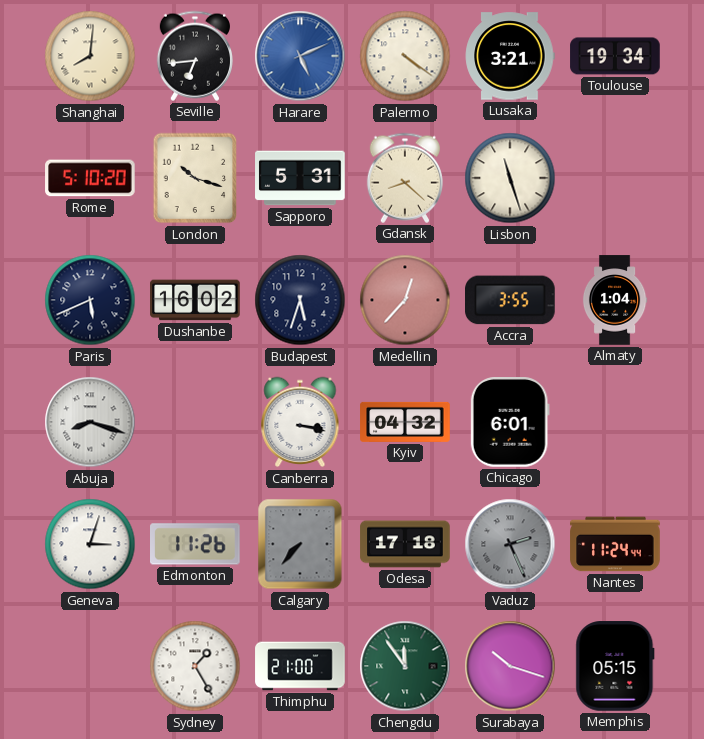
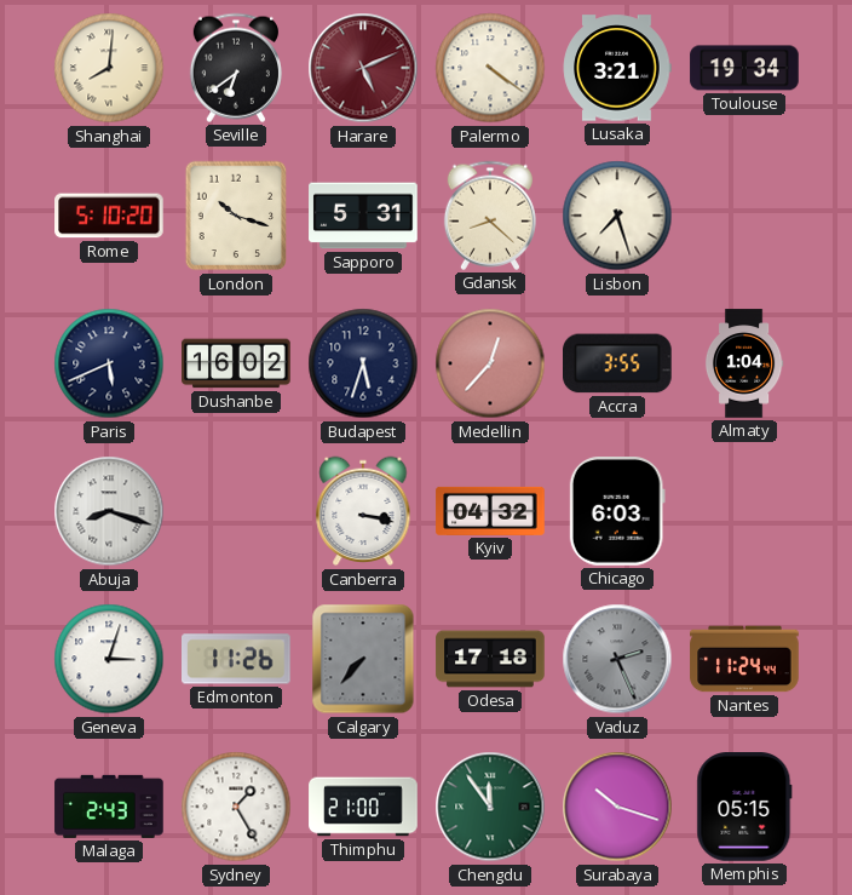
Seville: 6:44 -> 6:39
Harare dial: blue -> burgundy
Lisbon: 11:27 -> 7:27
Chicago: 6:01 -> 6:03
Malaga: none -> 2:43
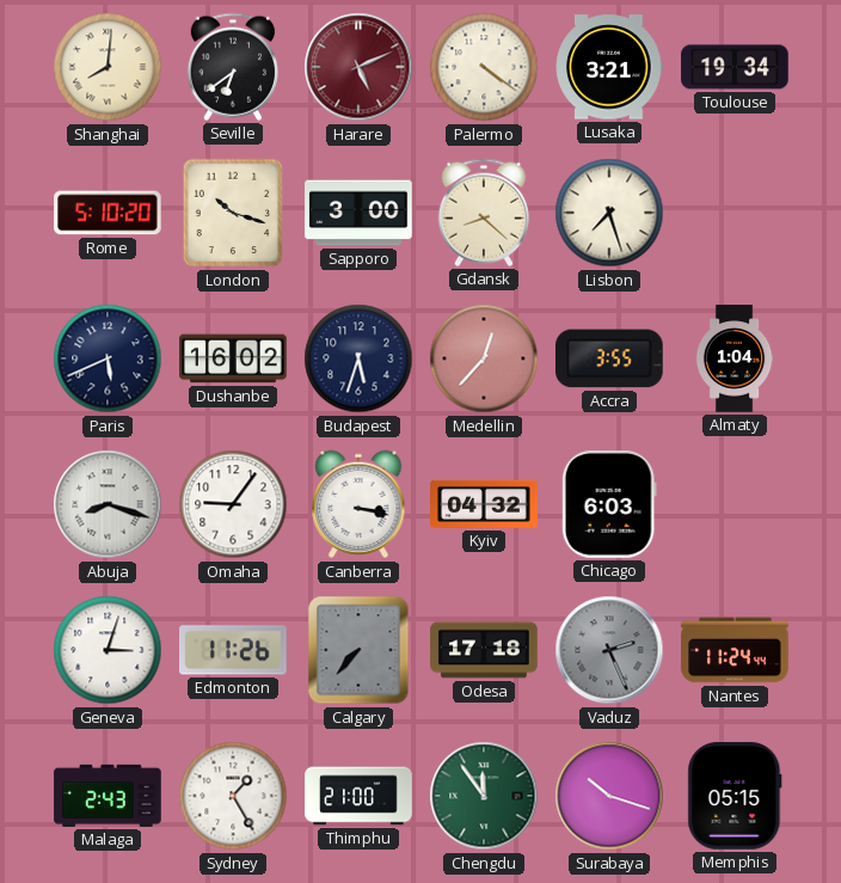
Sapporo: 5:31 -> 3:00
Omaha: none -> 9:06
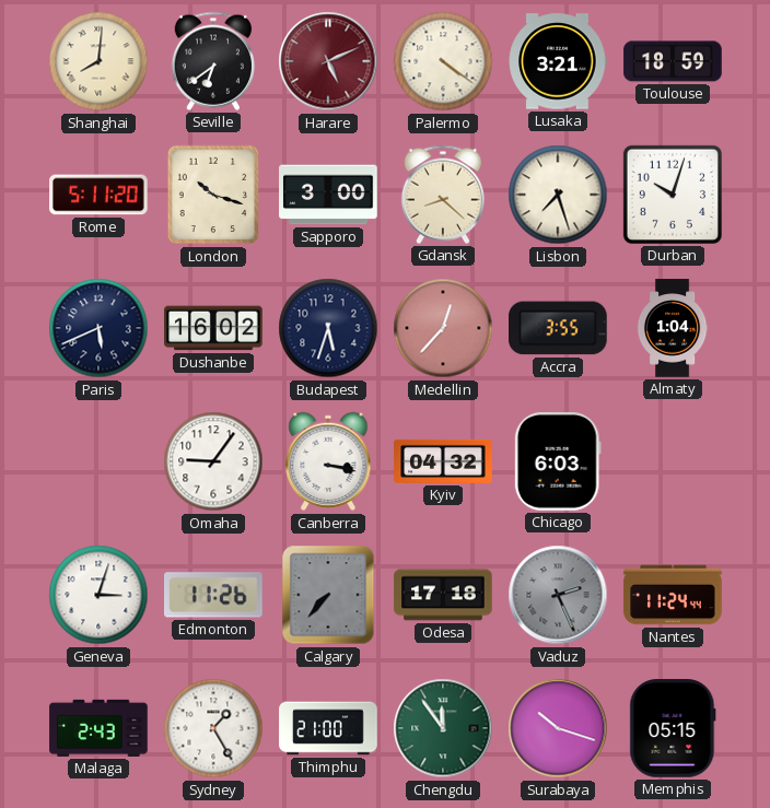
Toulouse: 19:34 -> 18:59
Rome: 5:10 -> 5:11
Durban: none -> 10:03
Abuja: 8:18 -> none
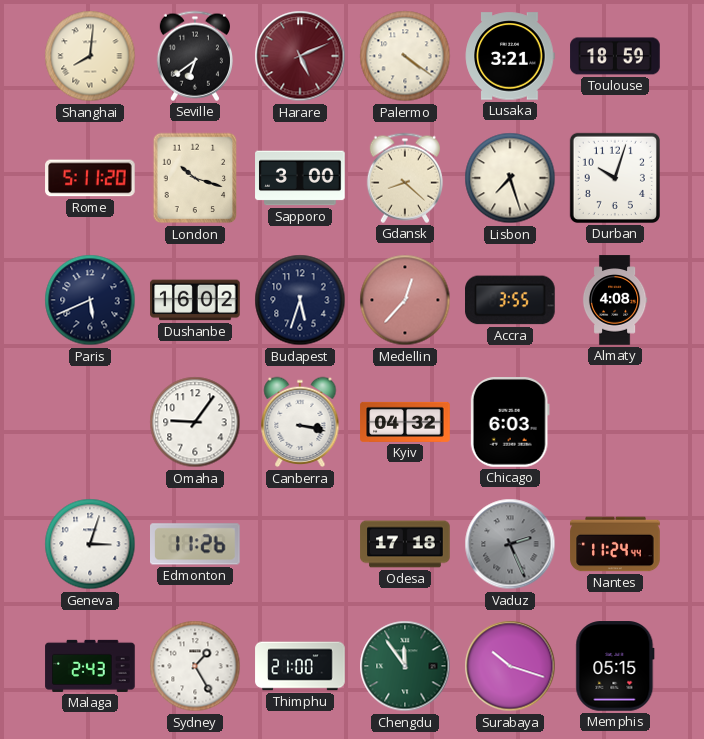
Almaty: 1:04 -> 4:08
Calgary: 7:37 -> none
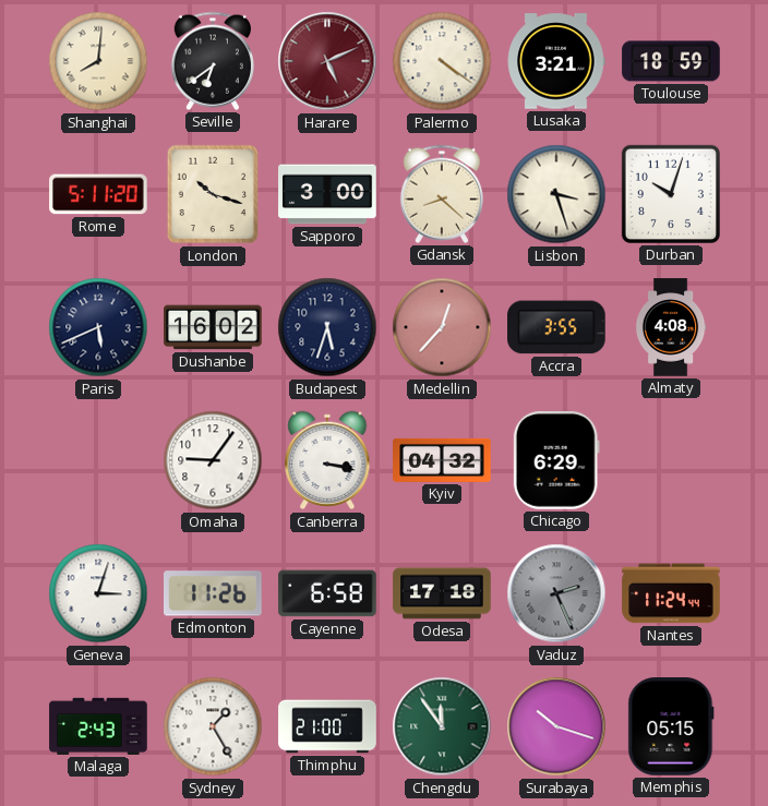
Lisbon: 7:27 -> 3:27
Chicago: 6:03 -> 6:29
Cayenne: none -> 6:58
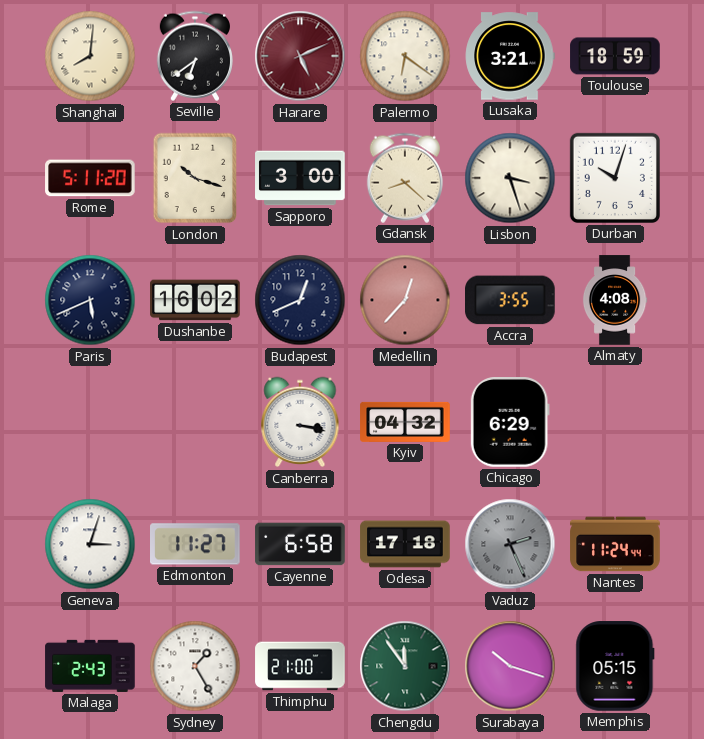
Palermo: 4:21 -> 6:21
Budapest: 5:33 -> 12:41
Omaha: 9:06 -> none
Edmonton: 11:26 -> 11:27
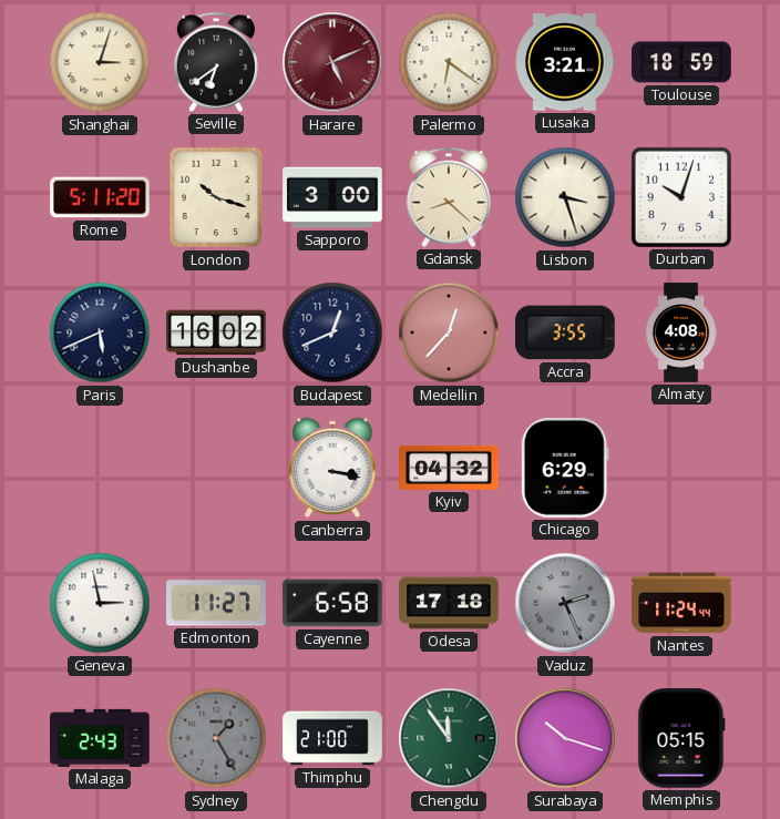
Shanghai: 8:01 -> 3:03
Geneva: 3:03 -> 2:58
Sydney dial: white -> grey
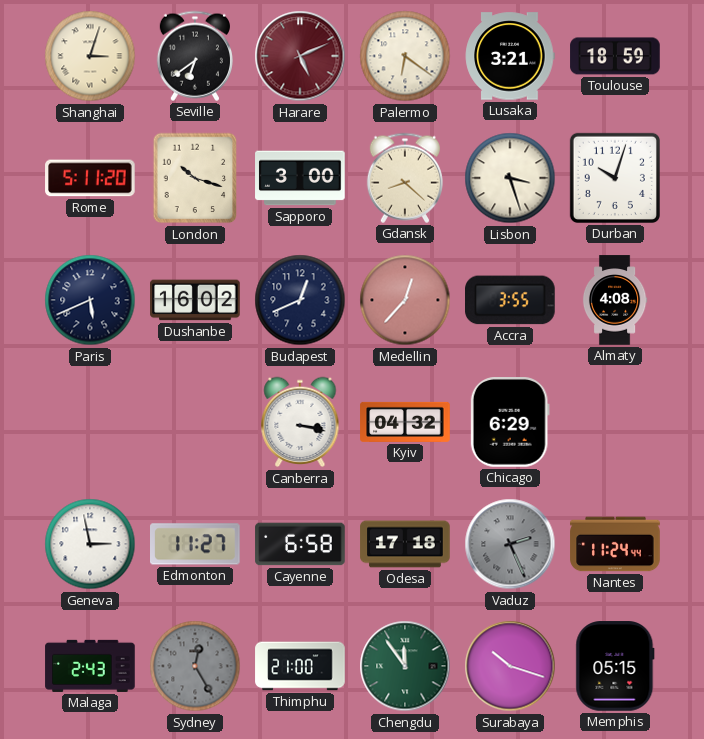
Sydney: 1:25 -> 12:25
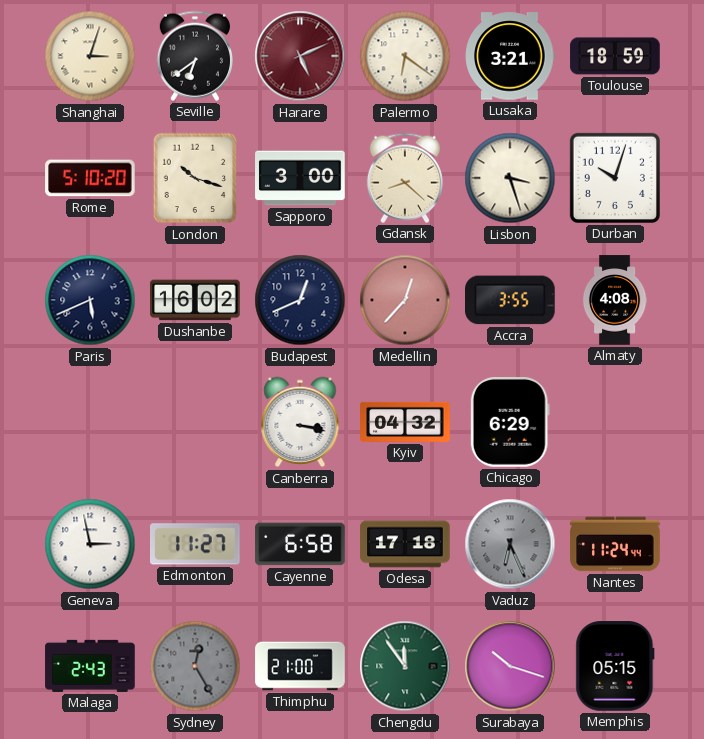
Rome: 5:11 -> 5:10
Vaduz: 2:26 -> 6:26
